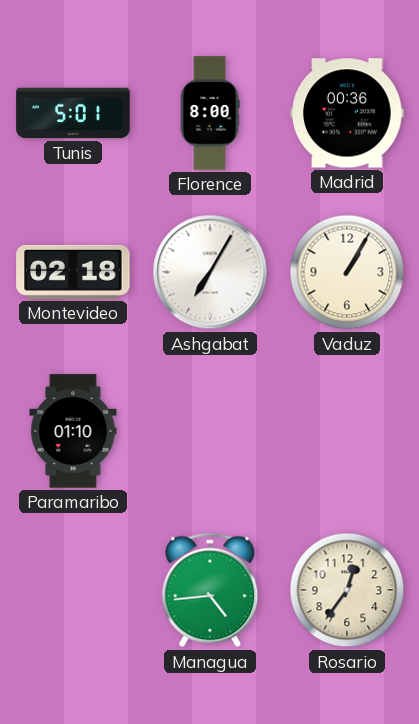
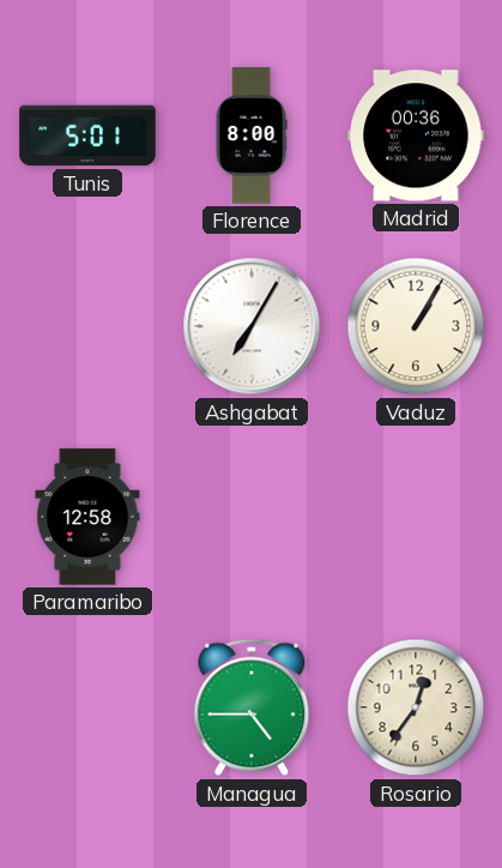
Montevideo: 02:18 -> none
Paramaribo: 01:10 -> 12:58
Managua: 4:44 -> 4:45
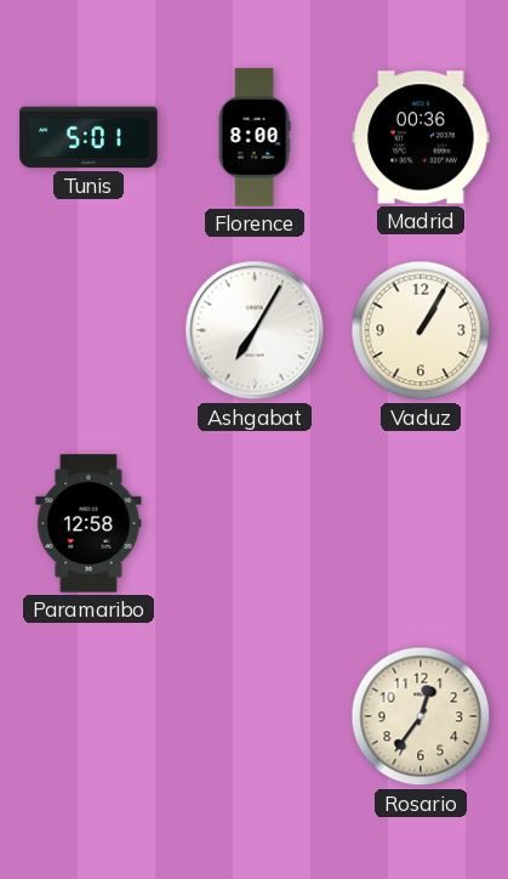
Managua: 4:45 -> none
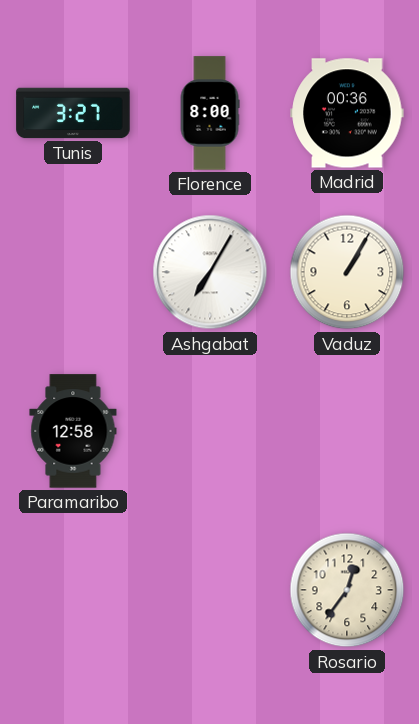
Tunis: 5:01 -> 3:27
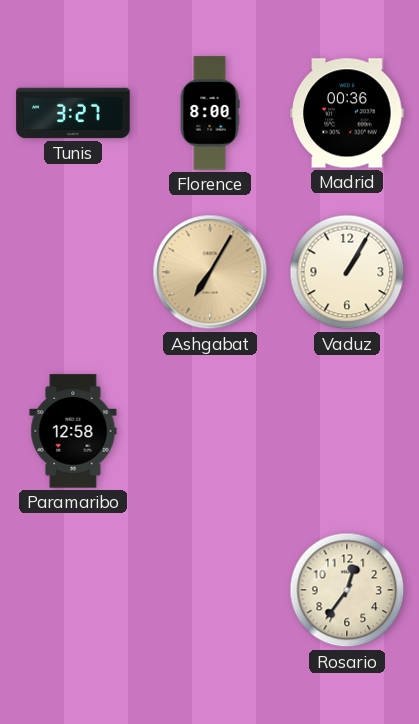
Ashgabat dial: white -> champagne
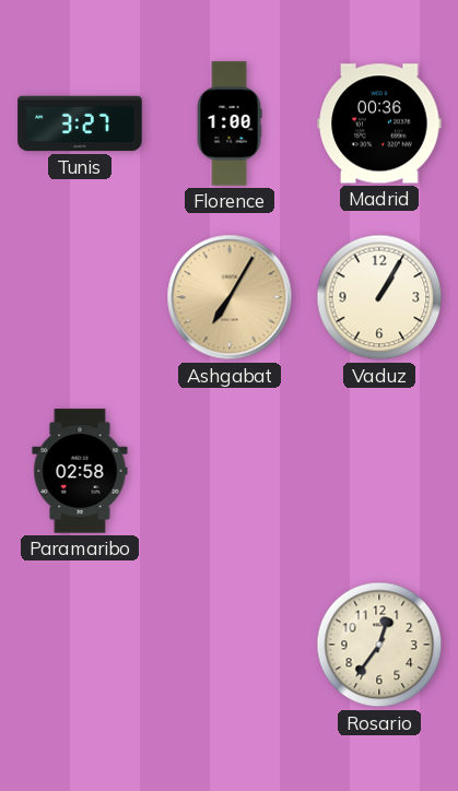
Florence: 8:00 -> 1:00
Paramaribo: 12:58 -> 02:58
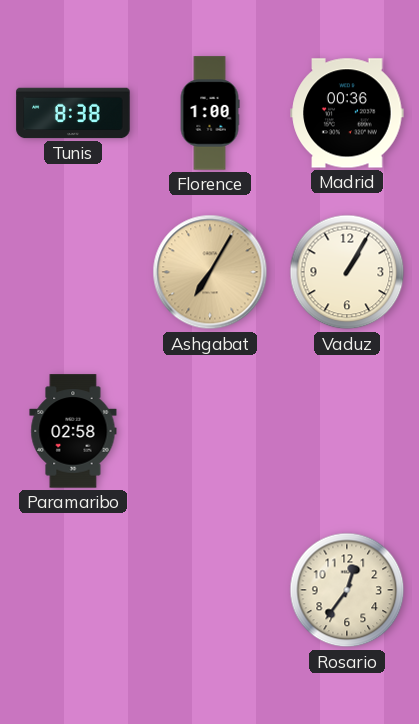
Tunis: 3:27 -> 8:38
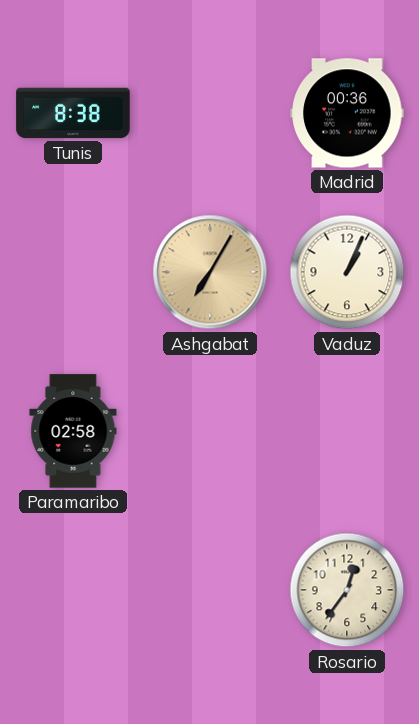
Florence: 1:00 -> none
Vaduz: 1:05 -> 1:04
